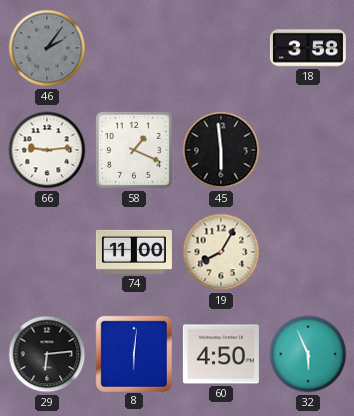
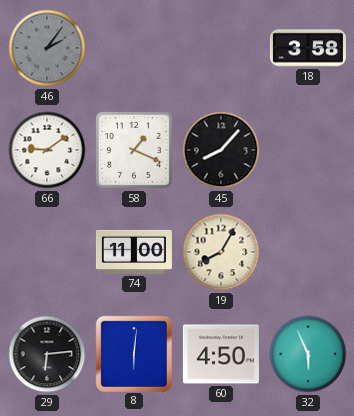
66: 9:14 -> 9:09
45: 5:59 -> 8:07
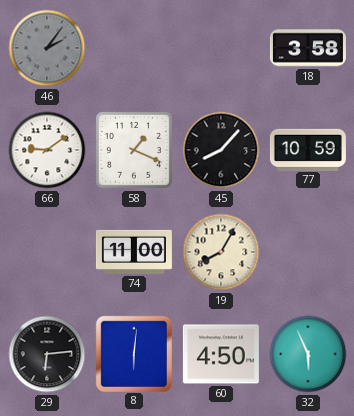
77: none -> 10:59
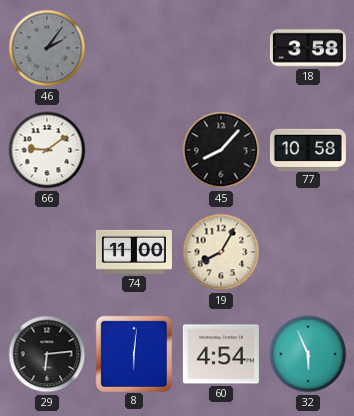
58: 1:19 -> none
77: 10:59 -> 10:58
60: 4:50 -> 4:54
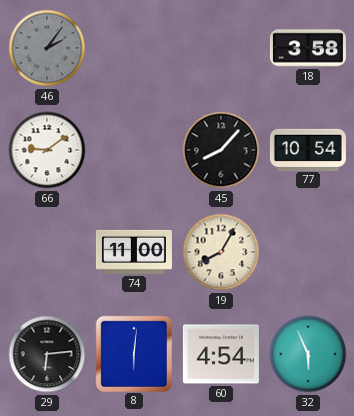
77: 10:58 -> 10:54
